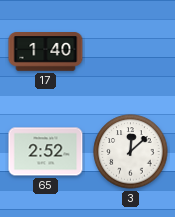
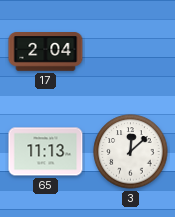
17: 1:40 -> 2:04
65: 2:52 -> 11:13
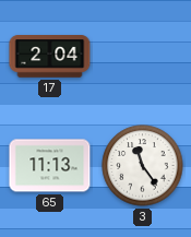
3: 12:08 -> 11:24
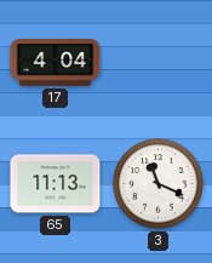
17: 2:04 -> 4:04
3: 11:24 -> 11:19
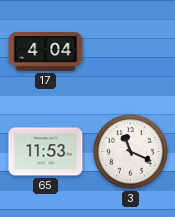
65: 11:13 -> 11:53
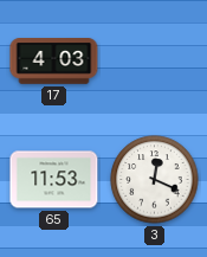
17: 4:04 -> 4:03
3: 11:19 -> 12:19
